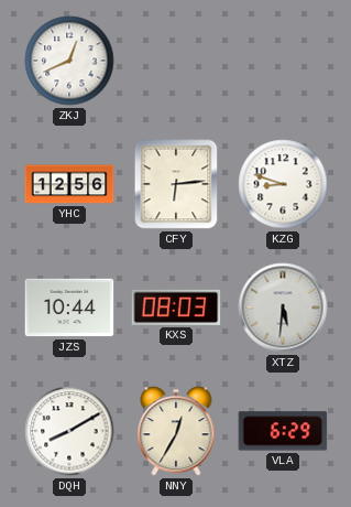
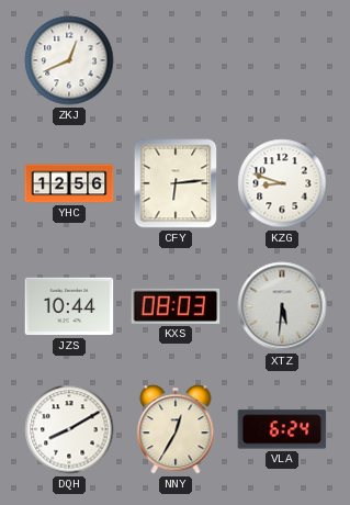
VLA: 6:29 -> 6:24
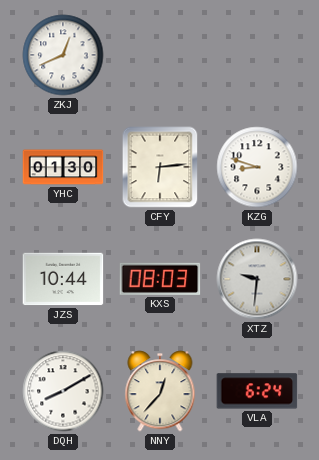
YHC: 12:56 -> 01:30
XTZ: 5:31 -> 9:31
NNY: 12:35 -> 12:37
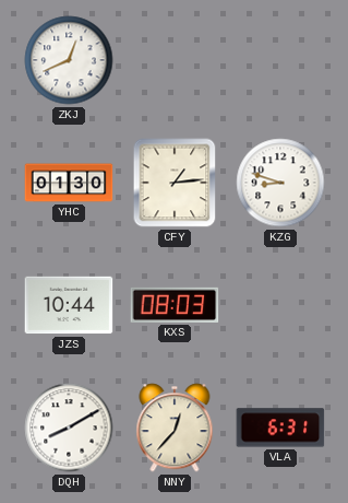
CFY: 6:14 -> 1:14
XTZ: 9:31 -> none
VLA: 6:24 -> 6:31
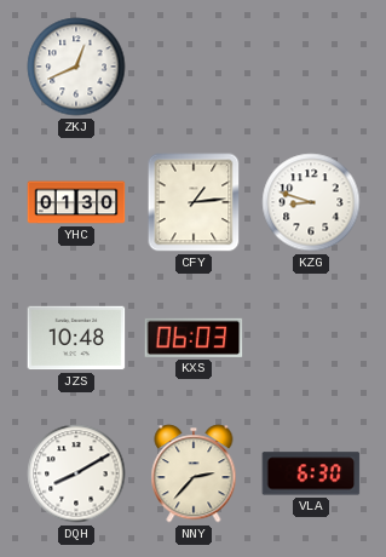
JZS: 10:44 -> 10:48
KXS: 08:03 -> 06:03
NNY: 12:37 -> 2:37
VLA: 6:31 -> 6:30
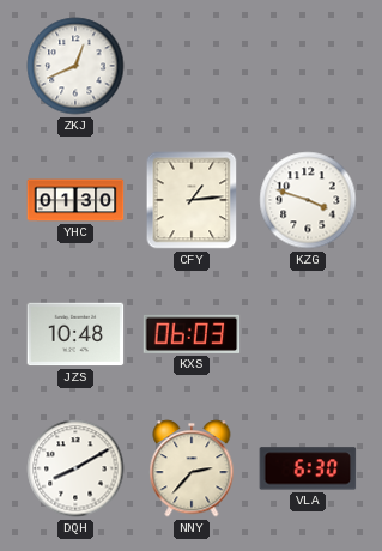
KZG: 8:48 -> 3:48
